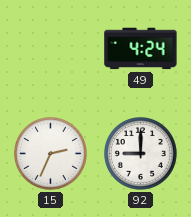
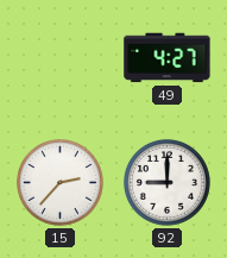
49: 4:24 -> 4:27
15: 2:34 -> 2:37
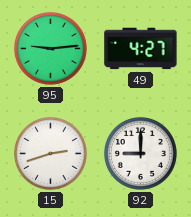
95: none -> 9:14
15: 2:37 -> 2:42
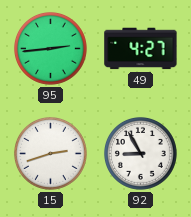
95: 9:14 -> 2:44
92: 9:00 -> 8:55
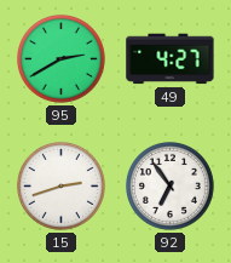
95: 2:44 -> 2:40
92: 8:55 -> 6:54
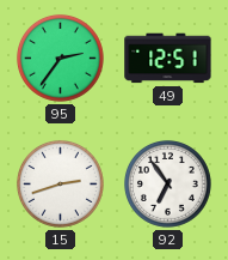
95: 2:40 -> 2:36
49: 4:27 -> 12:51
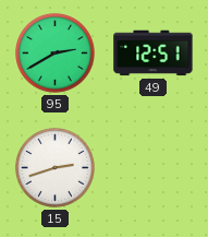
95: 2:36 -> 2:40
92: 6:54 -> none
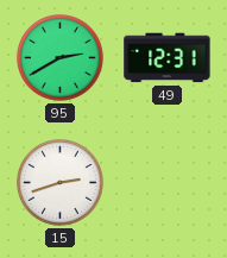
49: 12:51 -> 12:31
